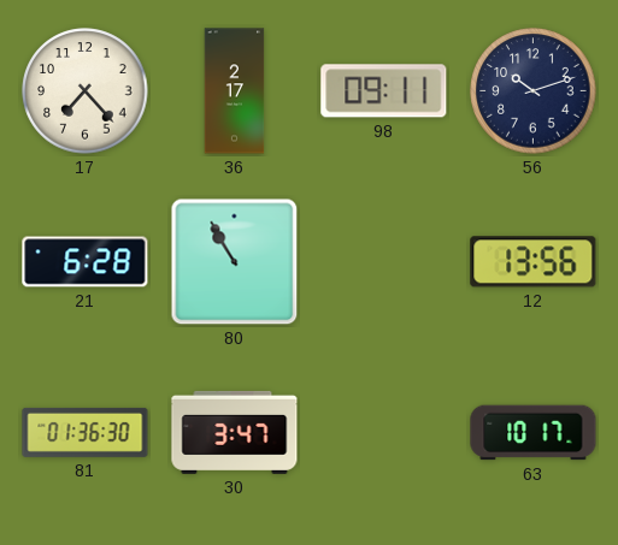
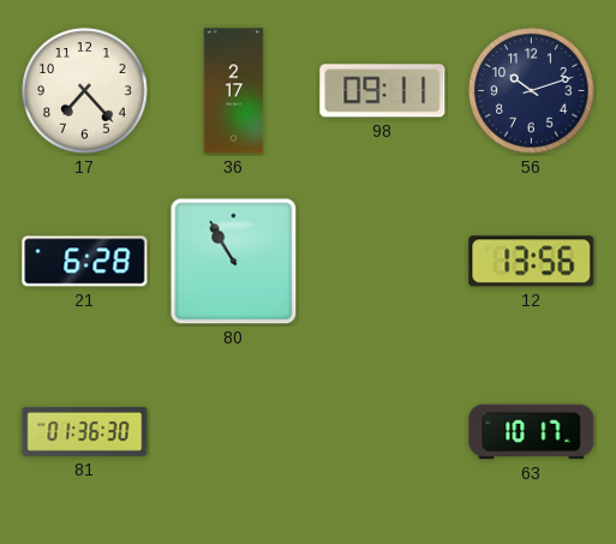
30: 3:47 -> none
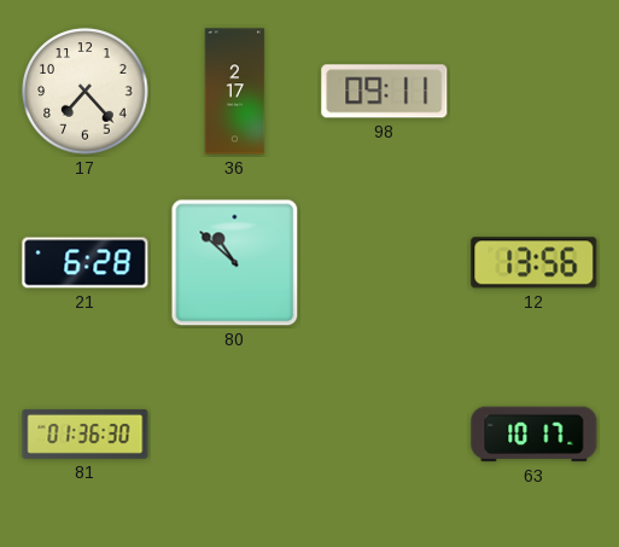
56: 10:12 -> none
80: 10:55 -> 10:52
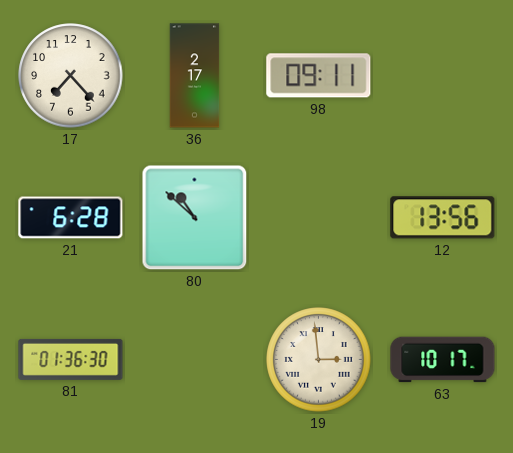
19: none -> 2:59
